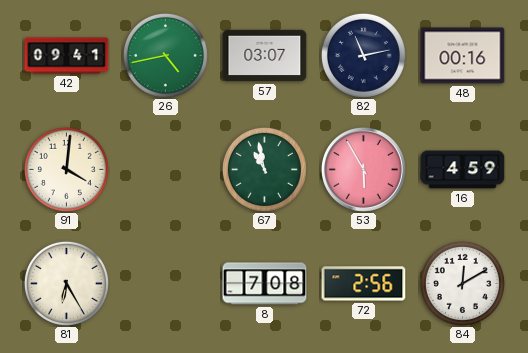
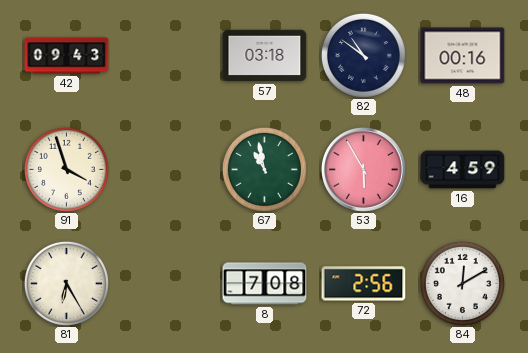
42: 09:41 -> 09:43
26: 4:43 -> none
57: 03:07 -> 03:18
82: 11:13 -> 10:51
91: 4:01 -> 3:57
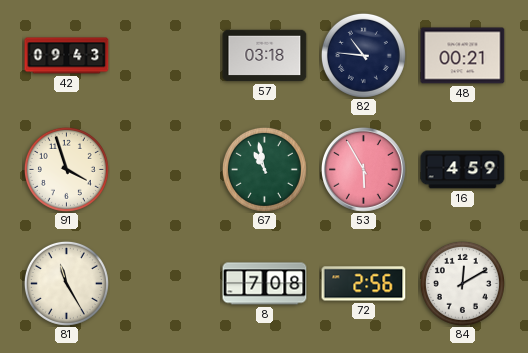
82: 10:51 -> 10:46
48: 00:16 -> 00:21
81: 6:25 -> 11:25
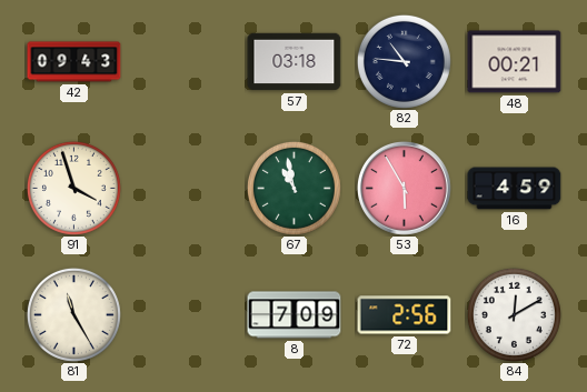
8: 7:08 -> 7:09
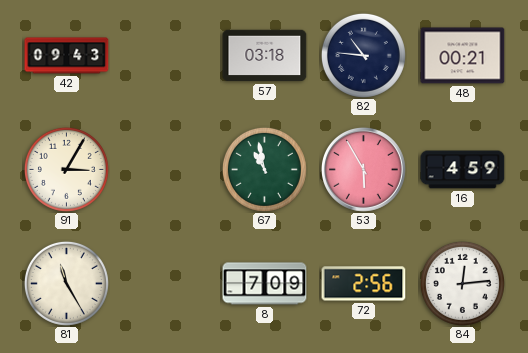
91: 3:57 -> 3:05
84: 12:10 -> 12:14
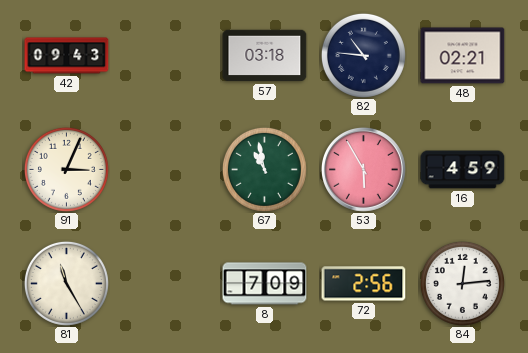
48: 00:21 -> 02:21
91: 3:05 -> 3:04
